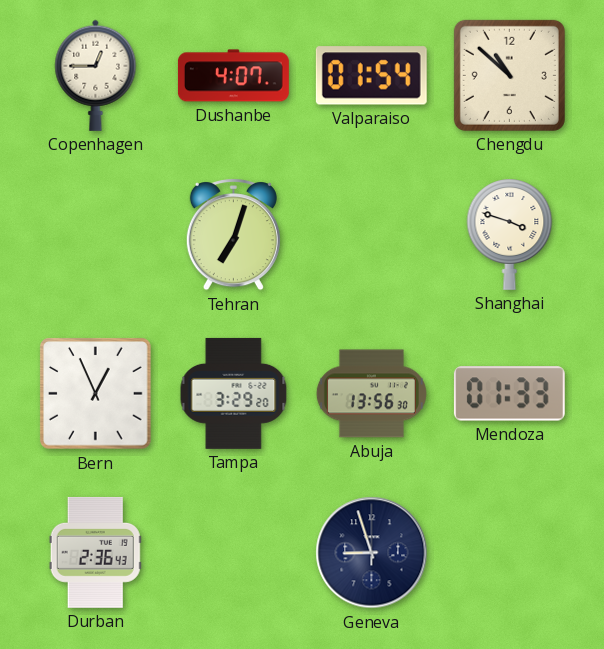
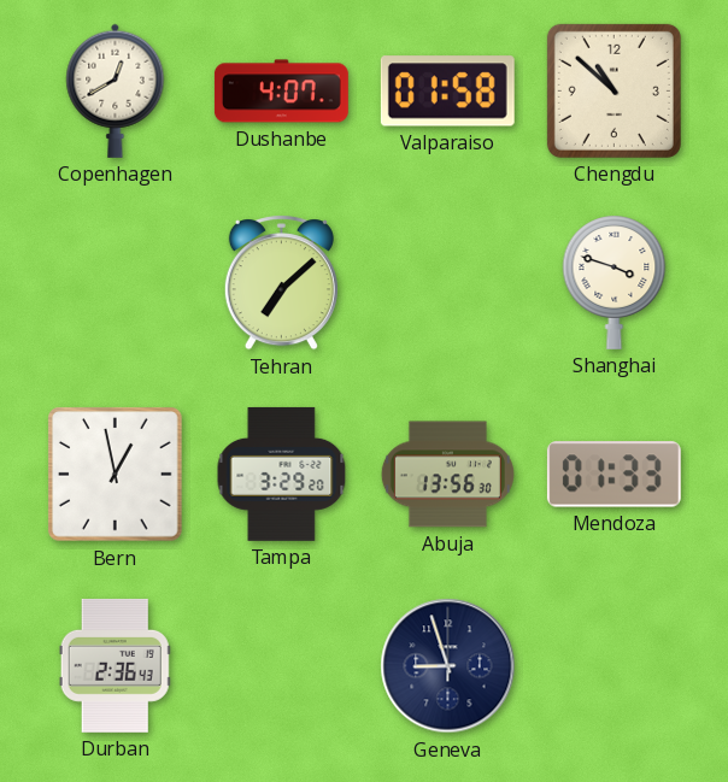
Copenhagen: 12:45 -> 12:40
Valparaiso: 01:54 -> 01:58
Tehran: 7:03 -> 7:08
Bern: 12:56 -> 12:58
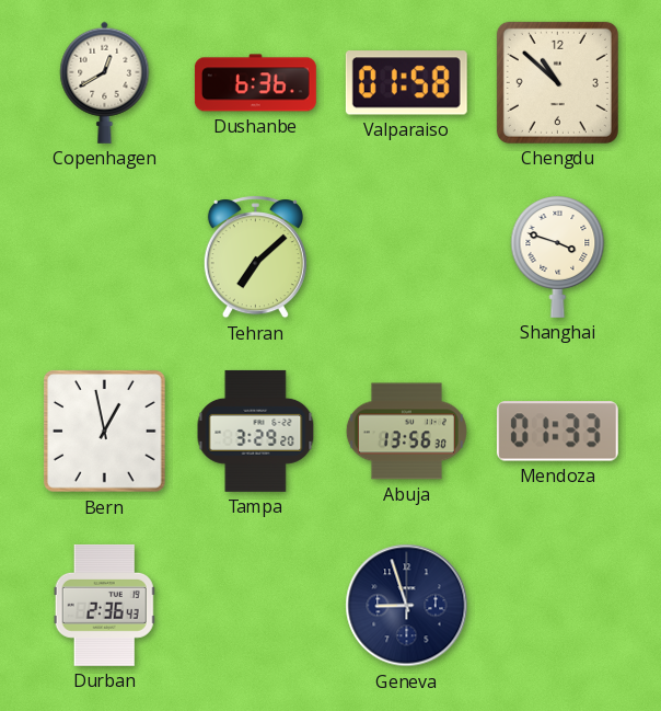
Dushanbe: 4:07 -> 6:36
